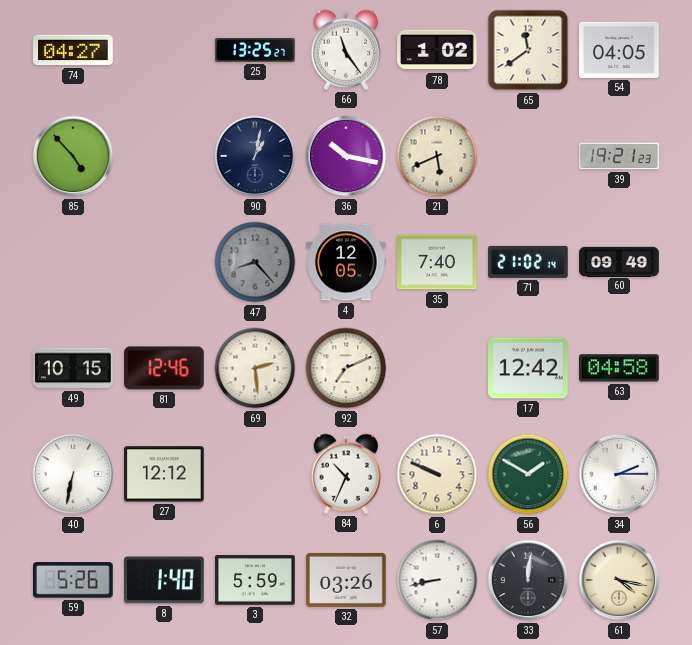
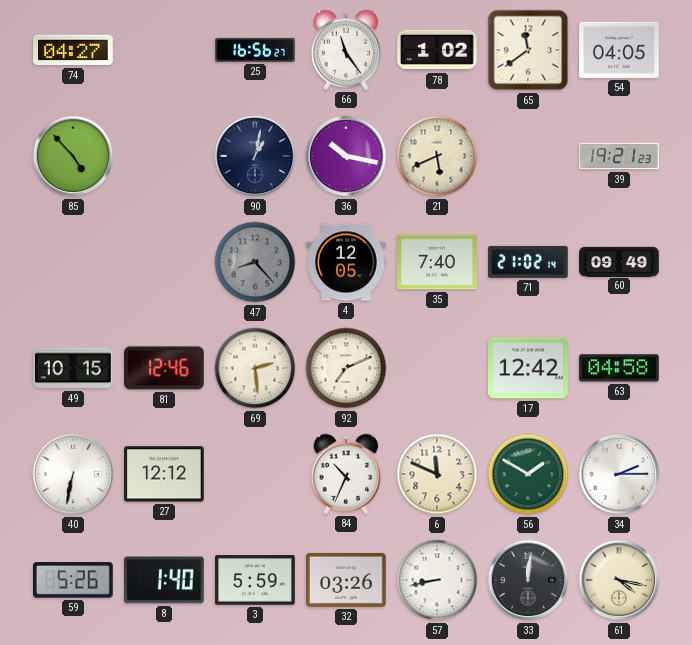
25: 13:25 -> 16:56
6: 9:49 -> 11:49
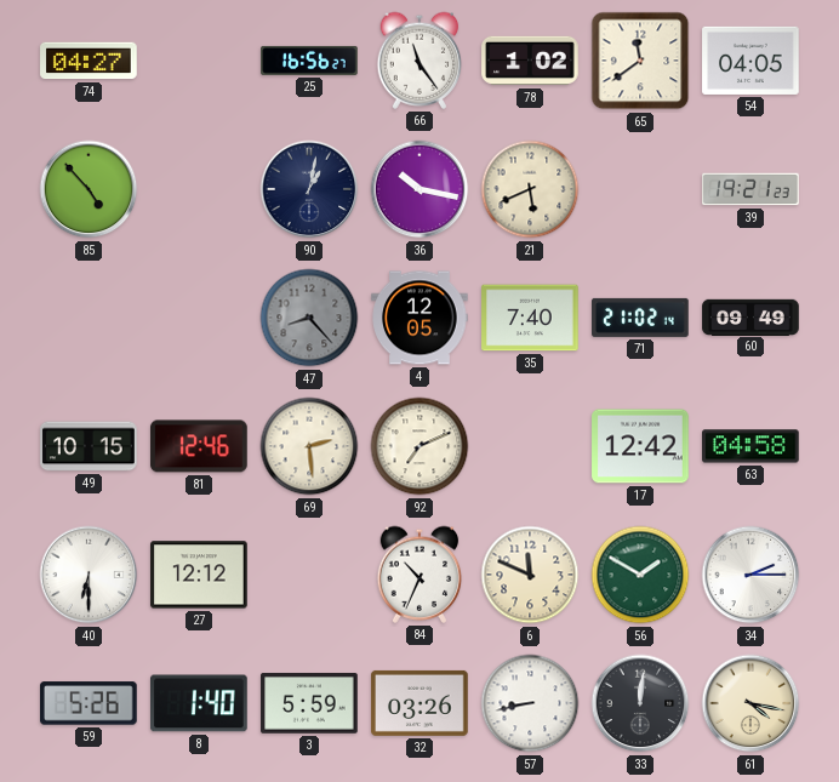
40: 6:32 -> 6:30
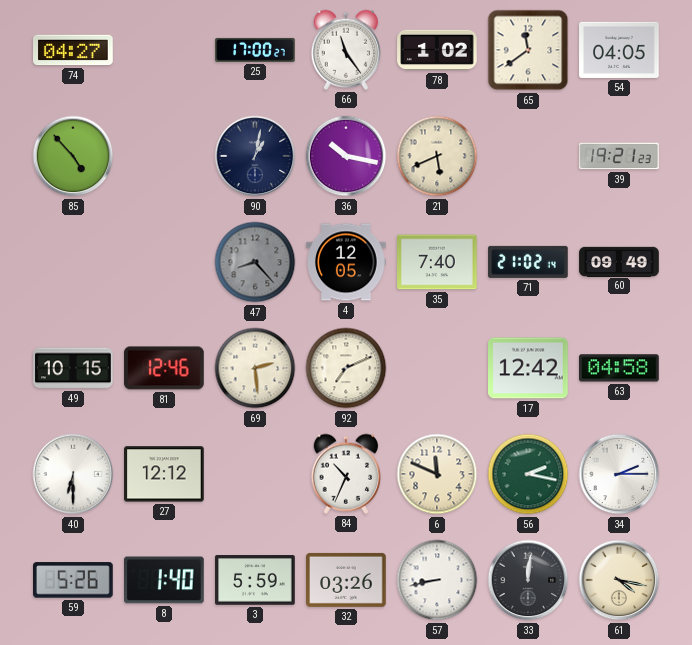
25: 16:56 -> 17:00
56: 1:50 -> 2:17
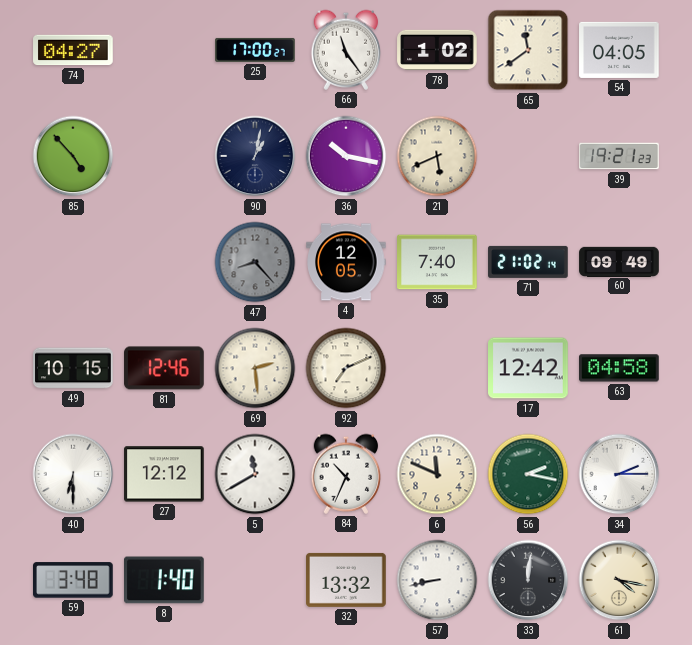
5: none -> 11:40
59: 5:26 -> 3:48
3: 5:59 -> none
32: 03:26 -> 13:32
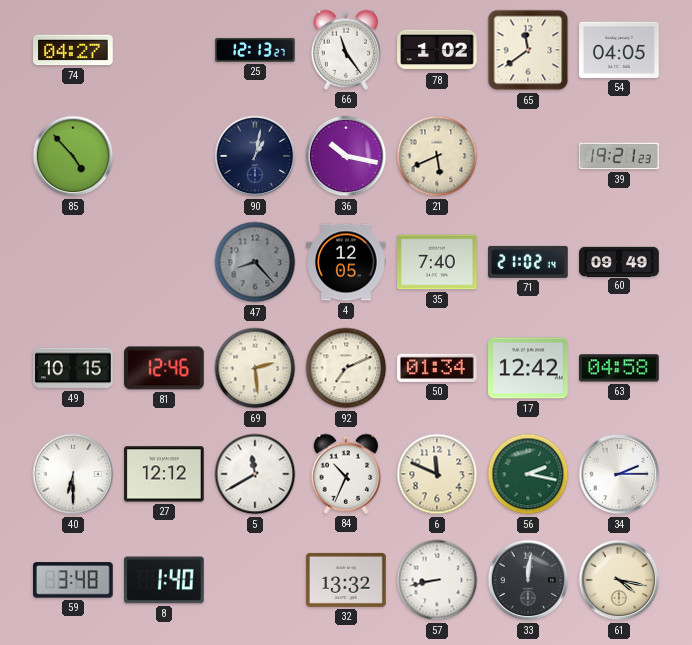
25: 17:00 -> 12:13
50: none -> 01:34
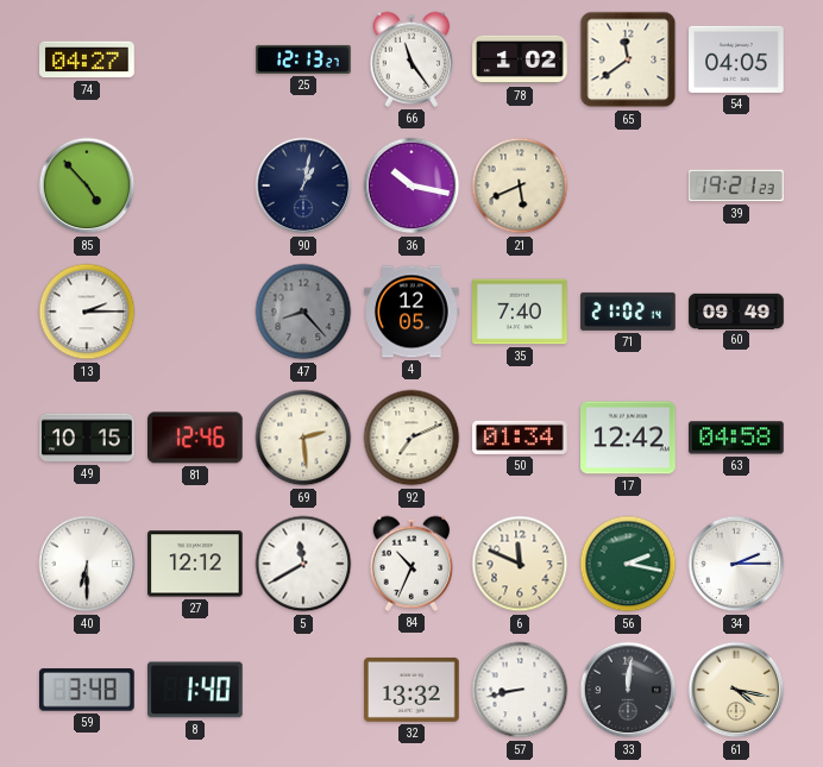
13: none -> 2:15
